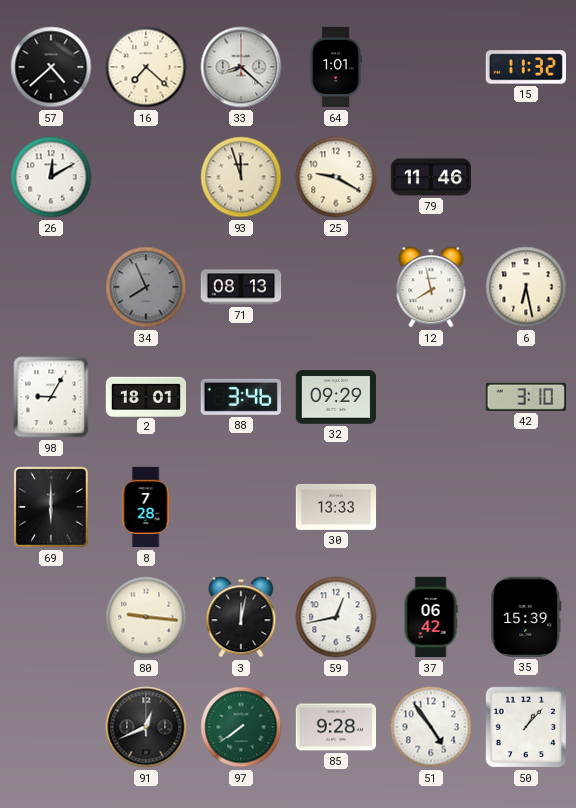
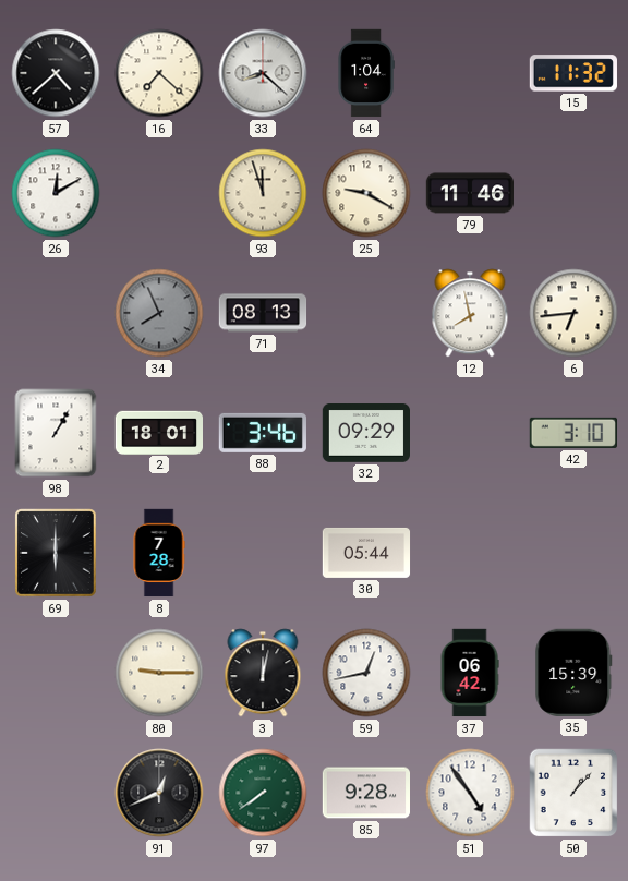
64: 1:01 -> 1:04
6: 6:28 -> 6:44
98: 9:05 -> 1:05
30: 13:33 -> 05:44
80: 9:16 -> 9:15
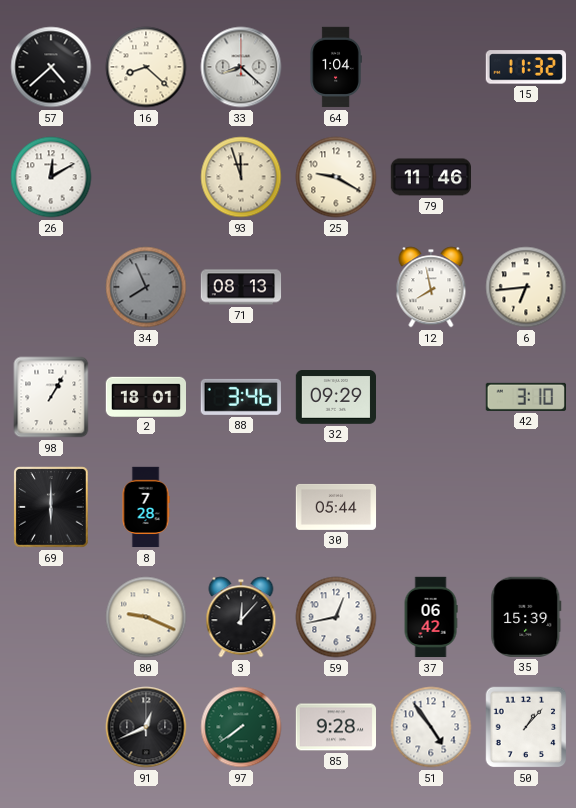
16: 7:22 -> 8:22
80: 9:15 -> 9:19
3: 12:02 -> 12:07
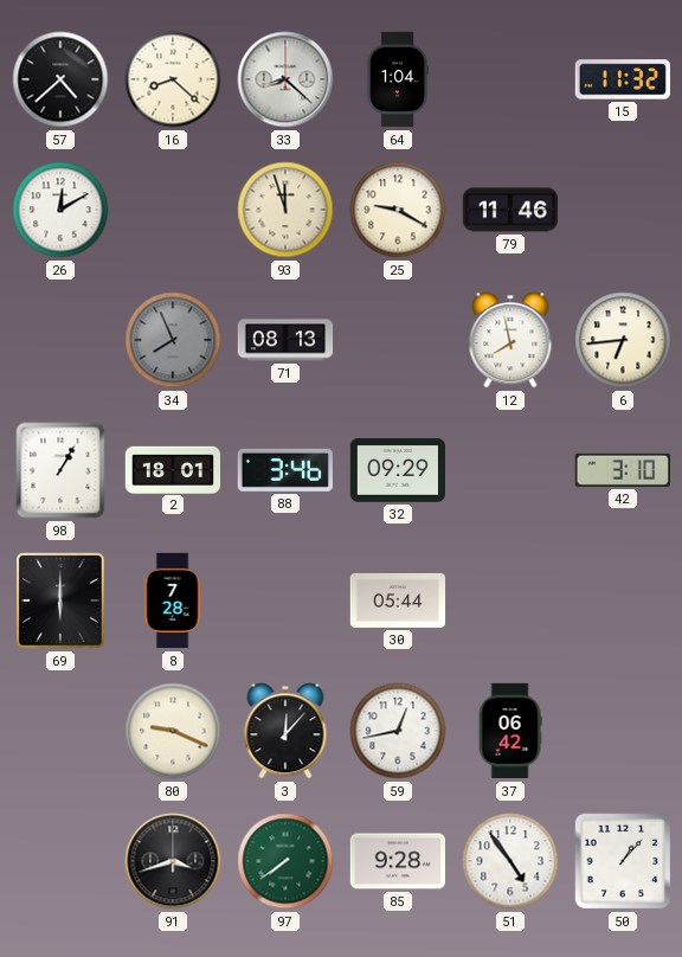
35: 15:39 -> none
91: 12:41 -> 3:42
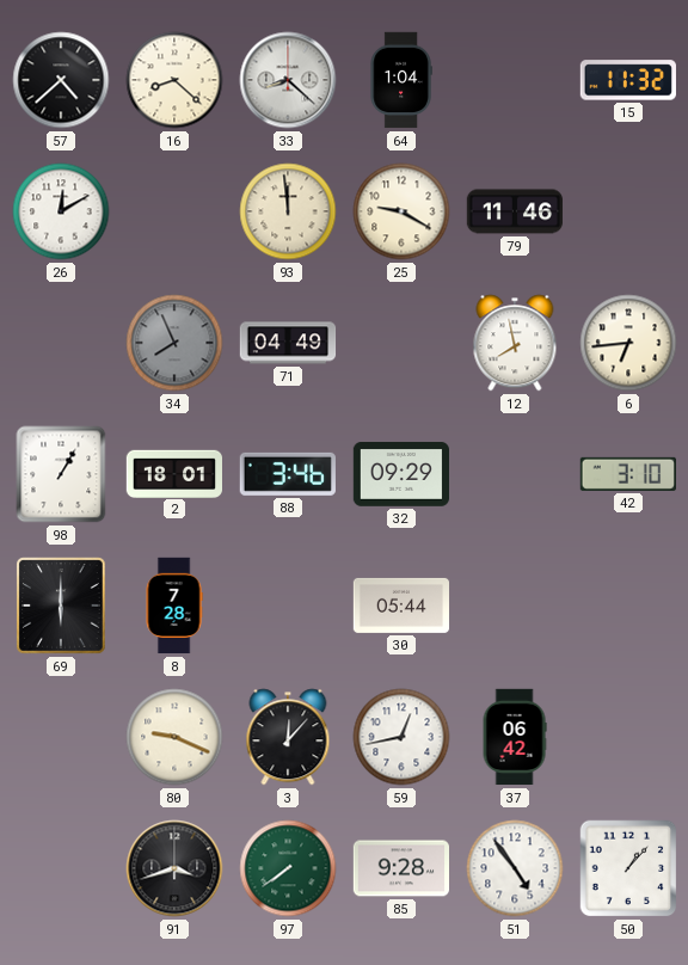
93: 11:57 -> 11:59
71: 08:13 -> 04:49
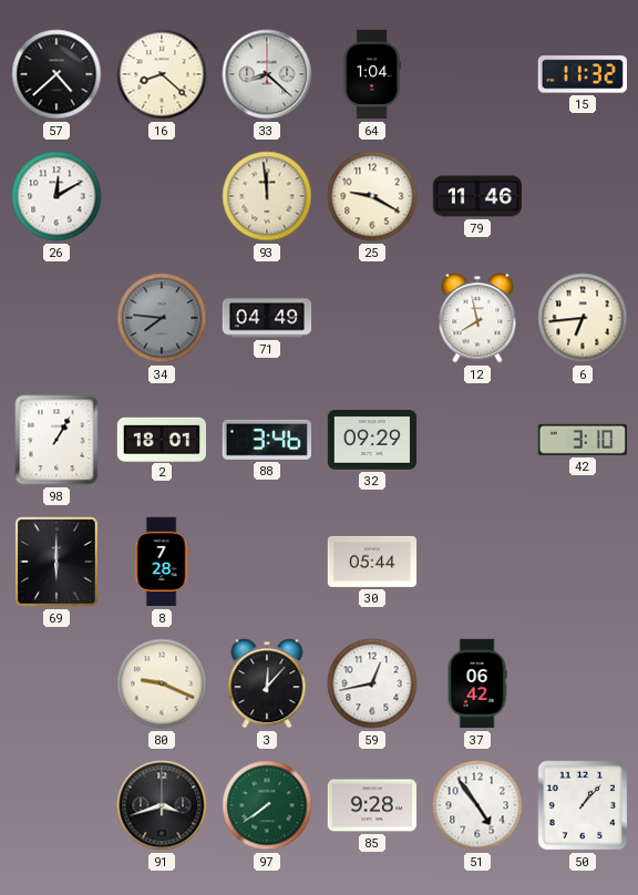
34: 7:56 -> 7:46
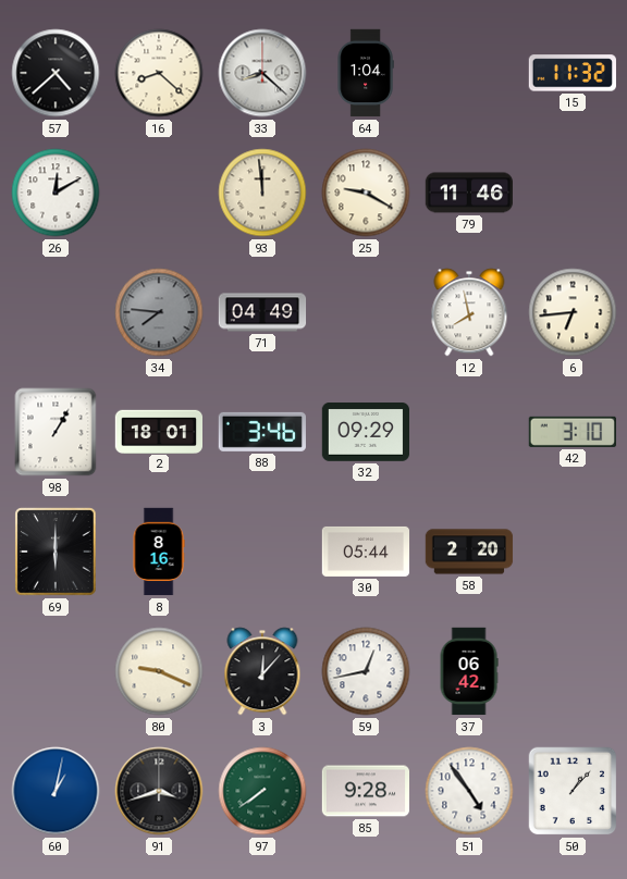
8: 7:28 -> 8:16
58: none -> 2:20
60: none -> 1:02
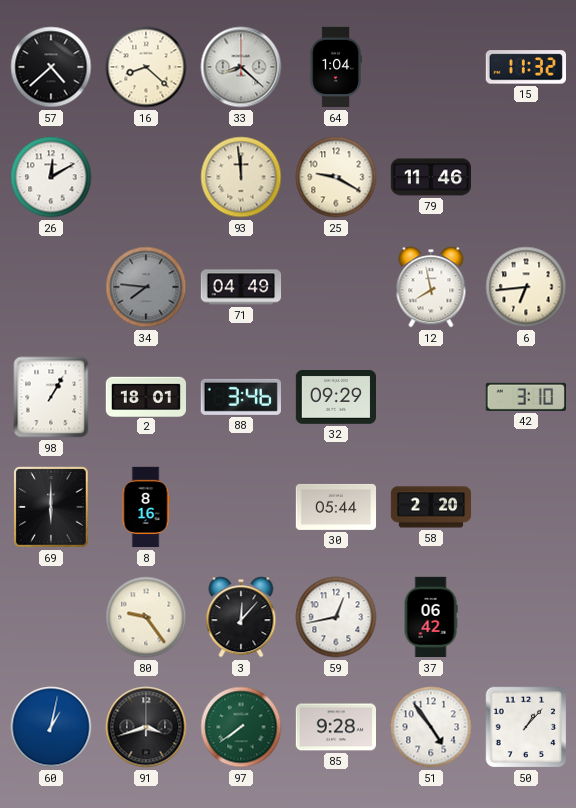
80: 9:19 -> 9:24
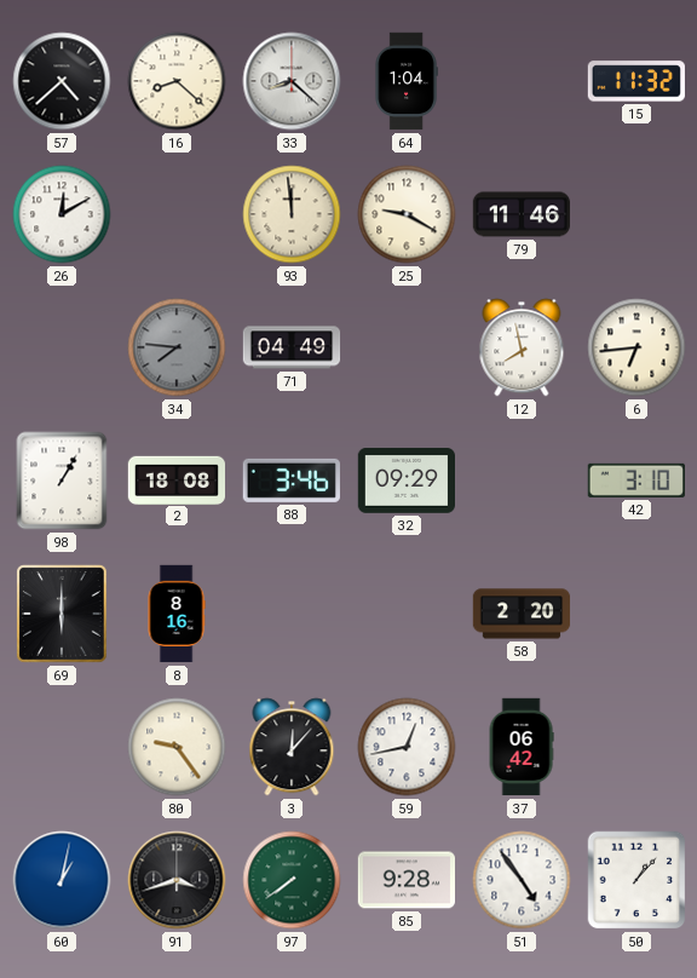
2: 18:01 -> 18:08
30: 05:44 -> none
